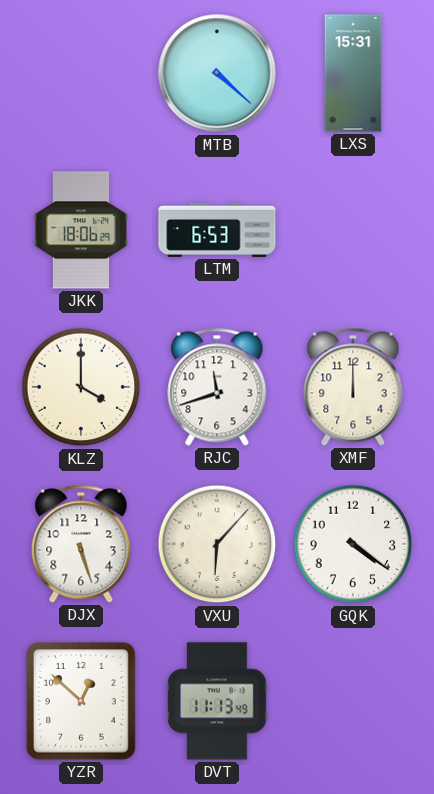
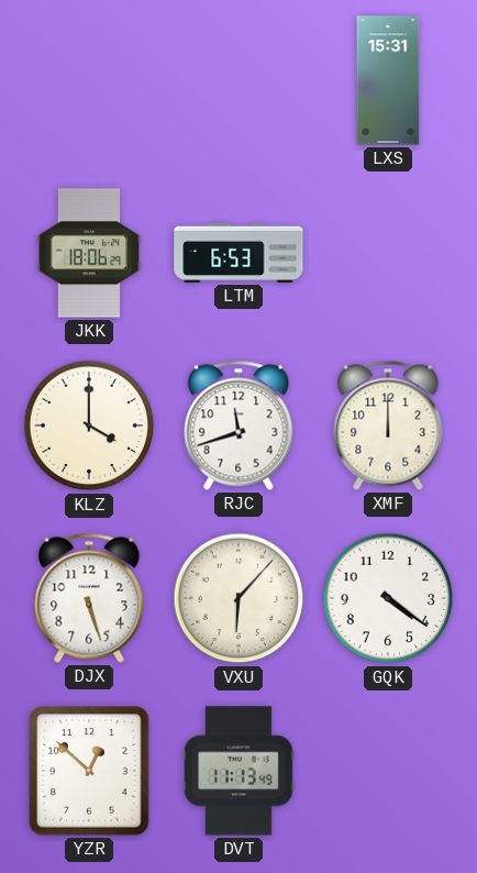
MTB: 4:22 -> none
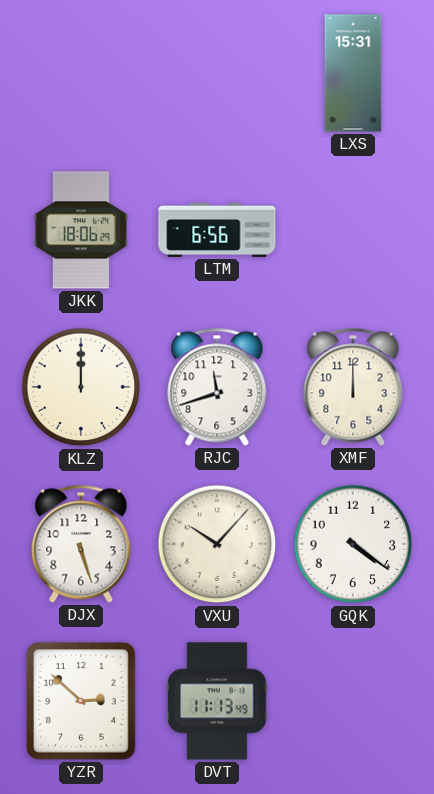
LTM: 6:53 -> 6:56
KLZ: 4:00 -> 12:00
VXU: 6:07 -> 10:07
YZR: 12:52 -> 2:52
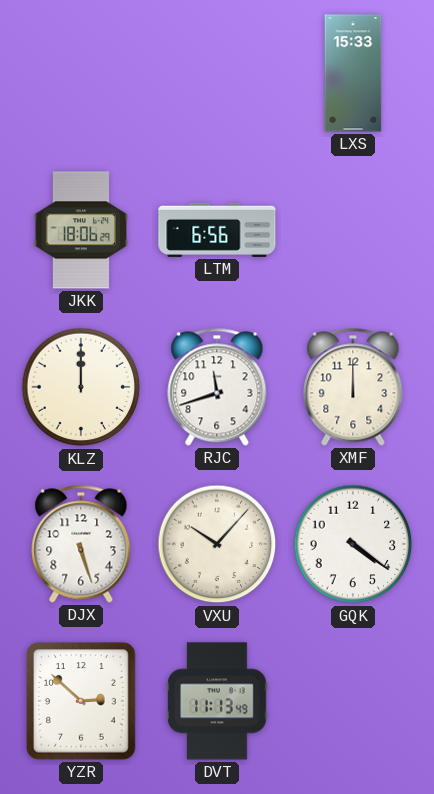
LXS: 15:31 -> 15:33
